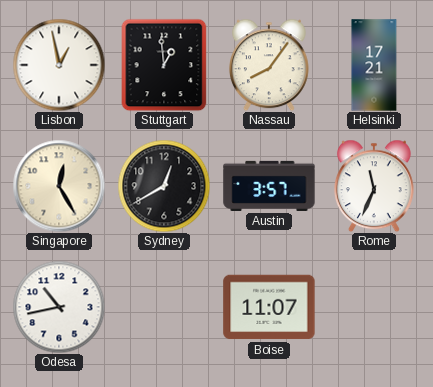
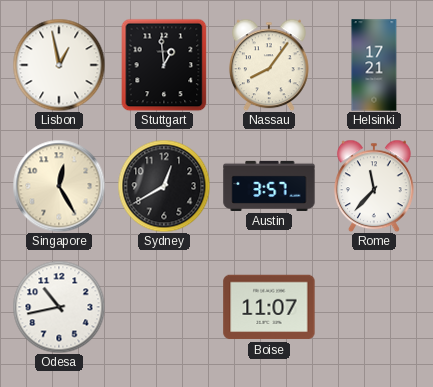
Rome: 11:34 -> 11:37
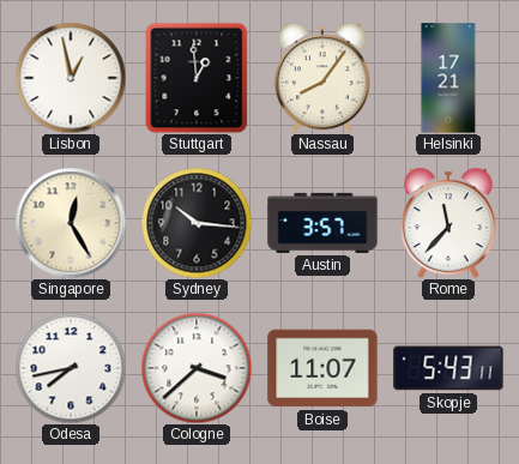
Sydney: 12:40 -> 10:16
Odesa: 10:43 -> 7:43
Cologne: none -> 3:38
Skopje: none -> 5:43
